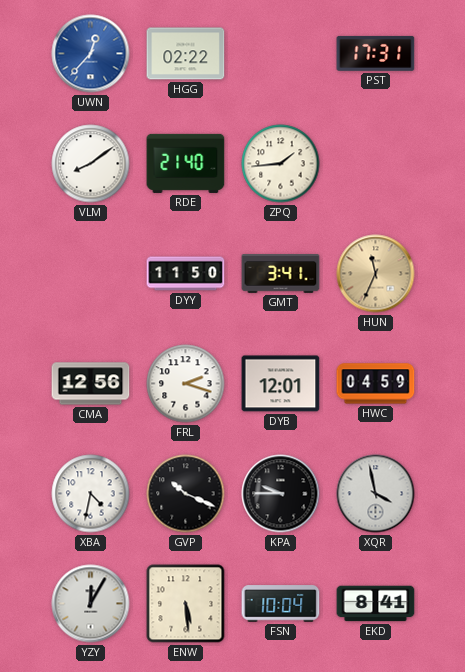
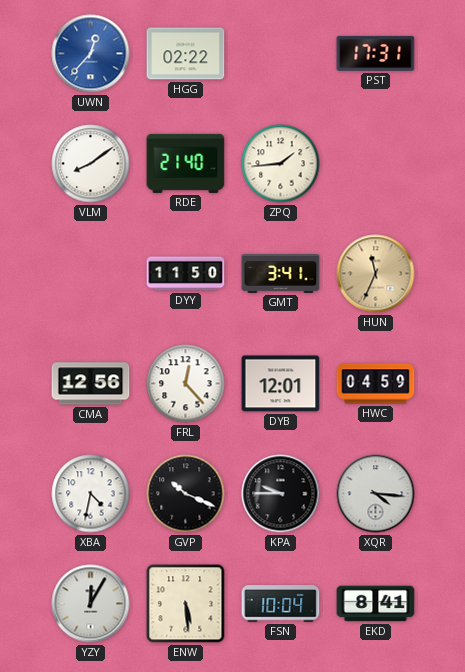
FRL: 2:18 -> 12:23
XQR: 3:58 -> 4:16
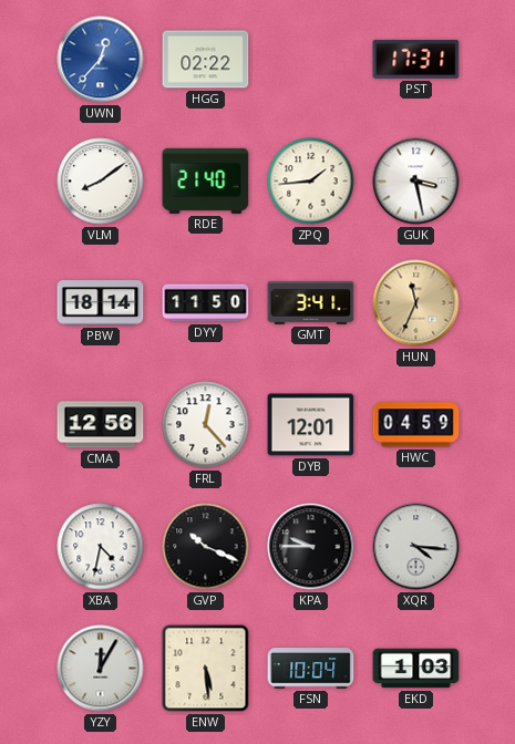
GUK: none -> 3:28
PBW: none -> 18:14
EKD: 8:41 -> 1:03
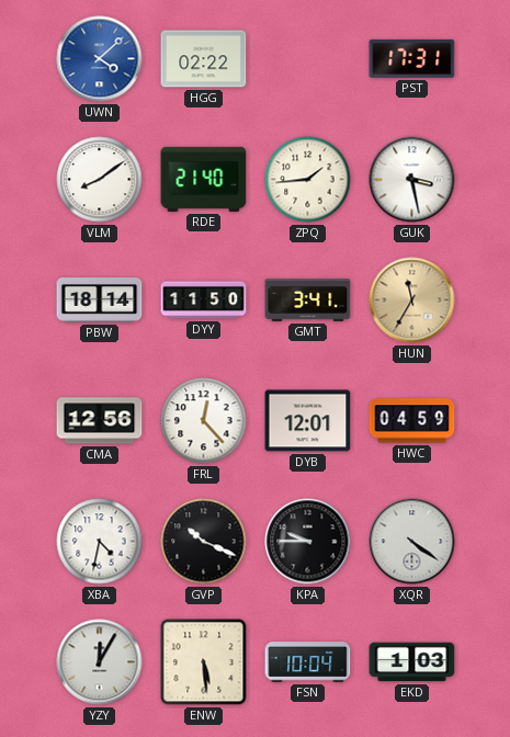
UWN: 12:37 -> 4:08
HUN: 11:34 -> 11:35
XQR: 4:16 -> 4:21
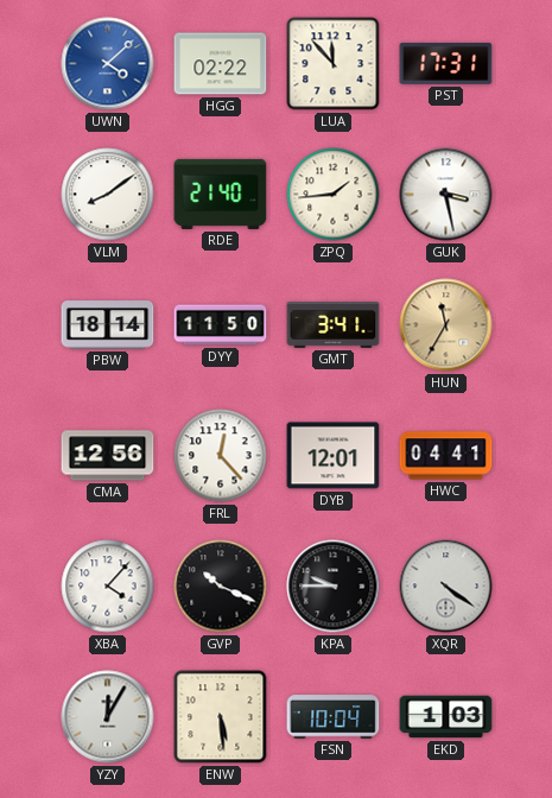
LUA: none -> 11:53
HWC: 04:59 -> 04:41
XBA: 4:32 -> 4:07
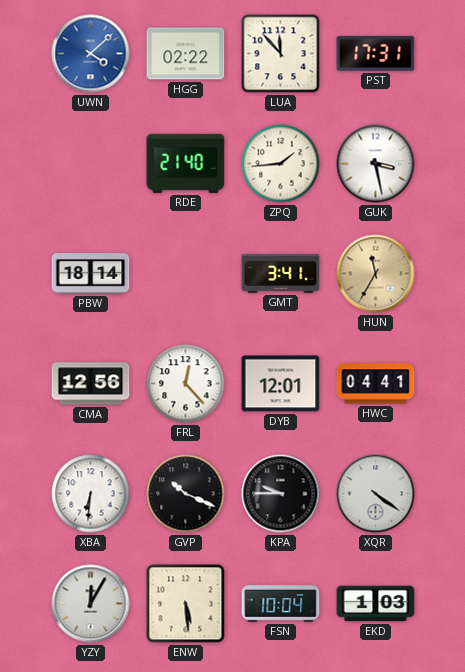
VLM: 8:09 -> none
DYY: 11:50 -> none
XBA: 4:07 -> 6:31
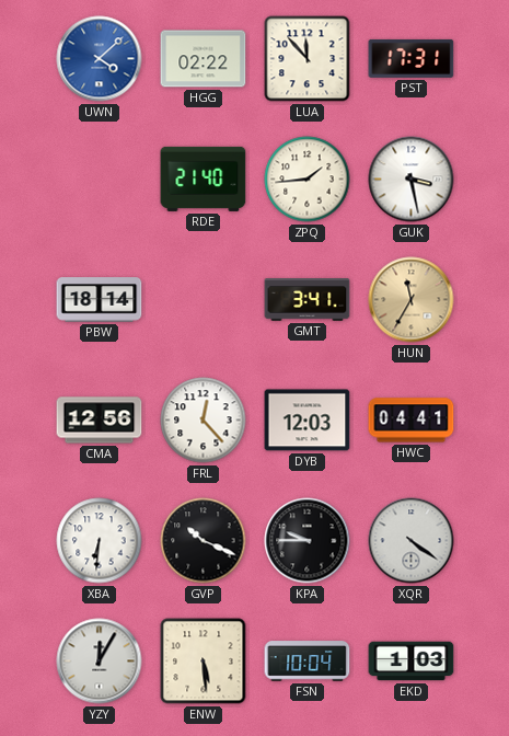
DYB: 12:01 -> 12:03
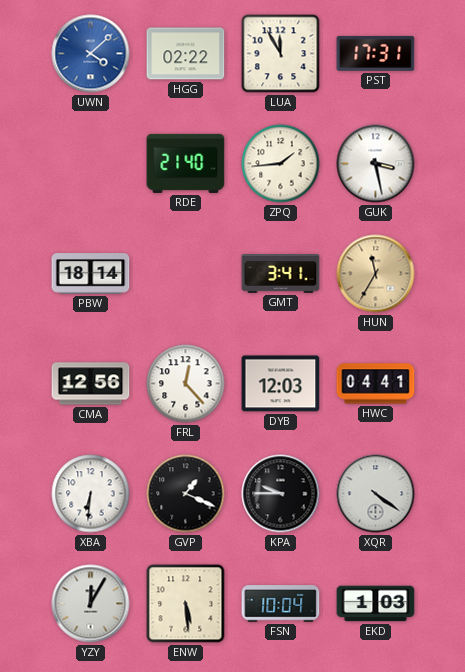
LUA: 11:53 -> 11:55
GVP: 10:19 -> 1:19
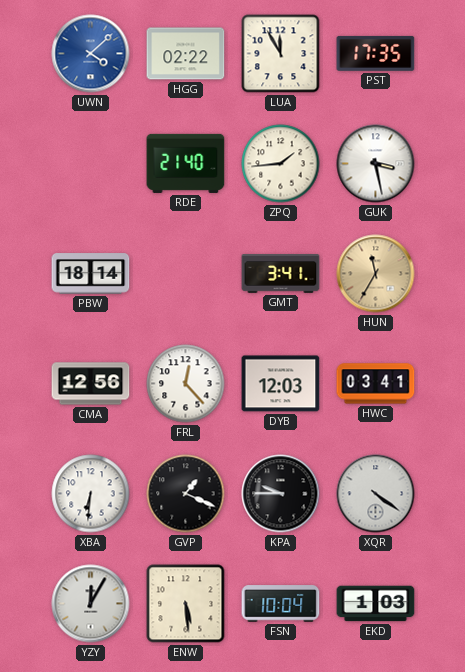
PST: 17:31 -> 17:35
HWC: 04:41 -> 03:41
